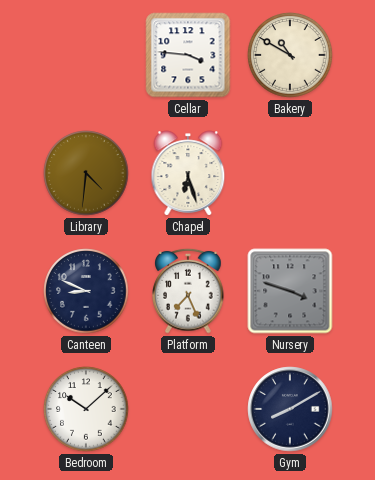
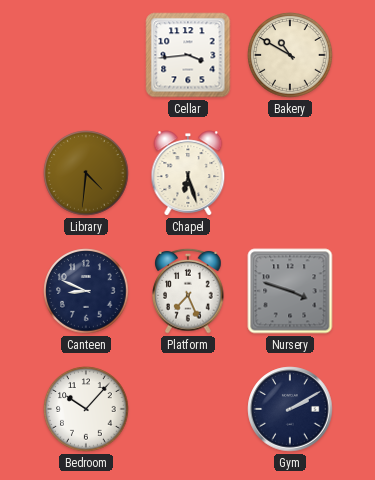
Cellar: 3:46 -> 3:44
Bedroom: 10:08 -> 10:07
Gym: 8:10 -> 2:10
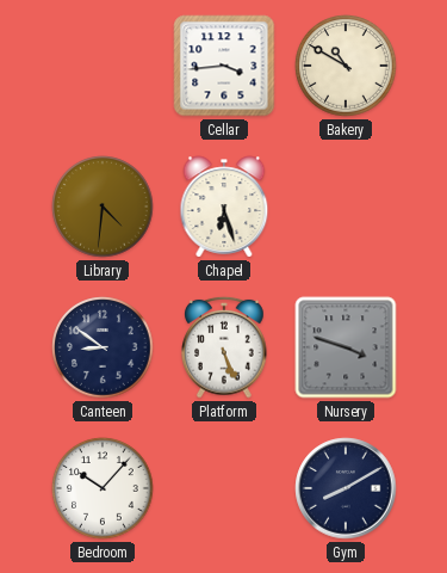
Canteen: 8:49 -> 8:51
Platform: 7:26 -> 5:26
Gym: 2:10 -> 8:10
